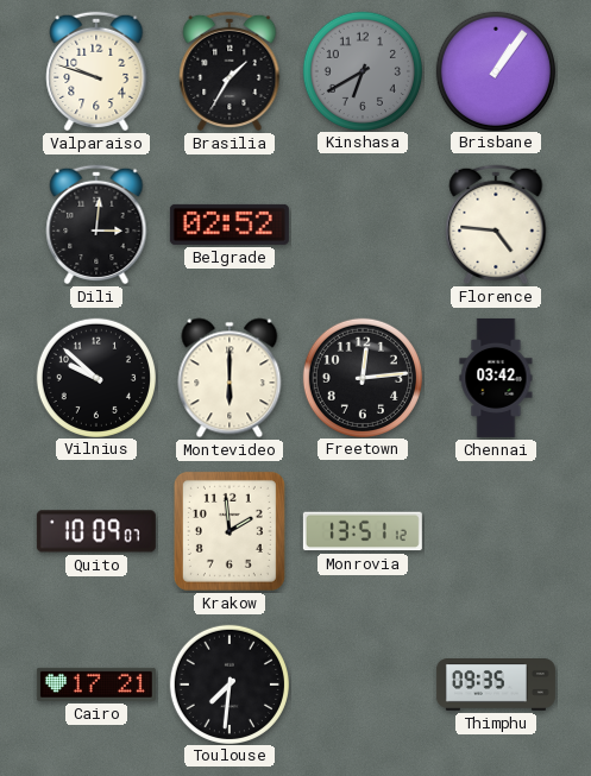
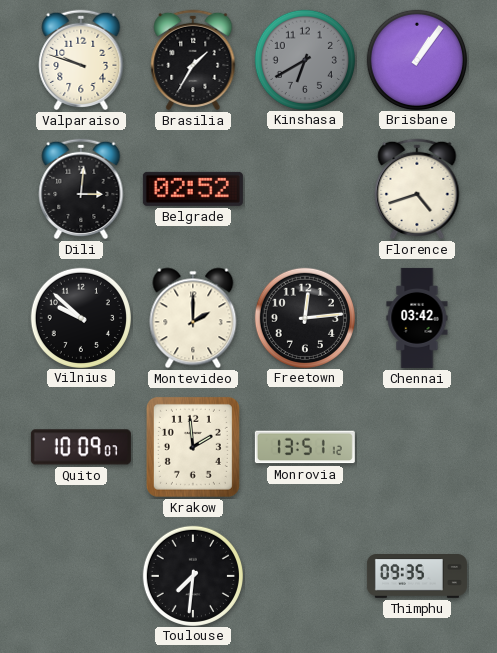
Florence: 4:46 -> 4:42
Montevideo: 6:00 -> 2:00
Cairo: 17:21 -> none
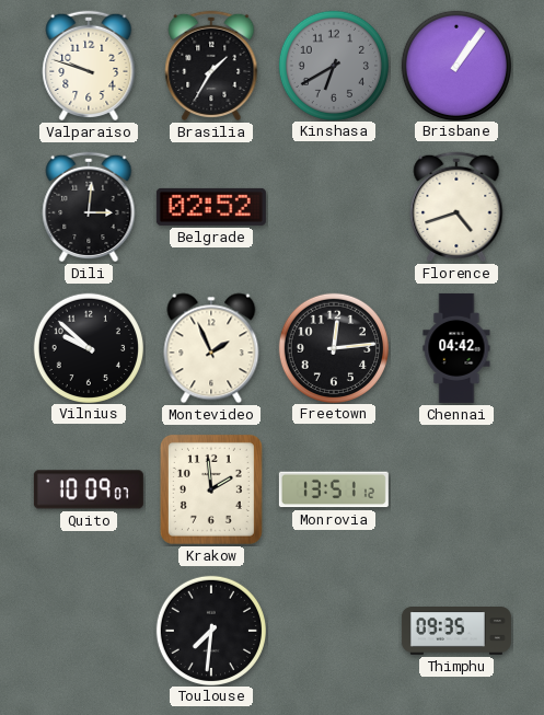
Montevideo: 2:00 -> 1:56
Chennai: 03:42 -> 04:42
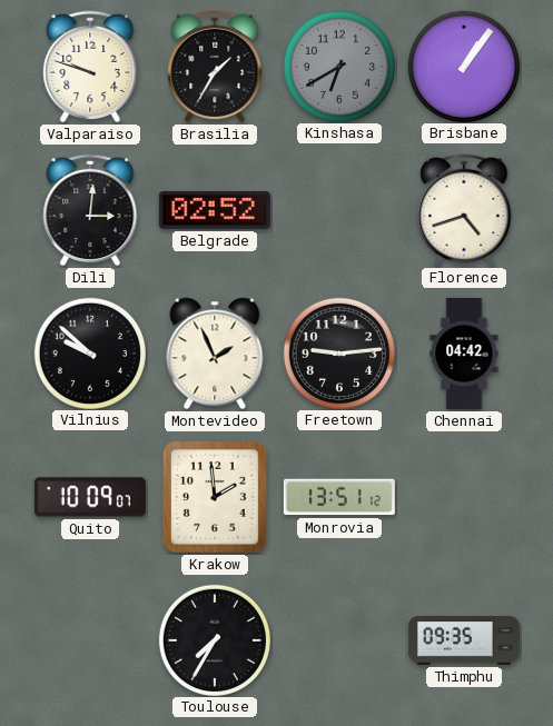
Freetown: 12:14 -> 9:14
Toulouse: 7:31 -> 7:35
